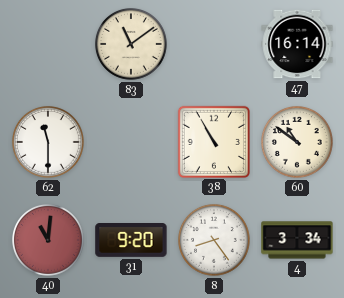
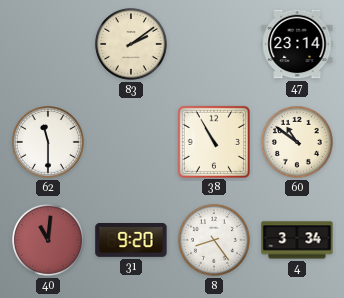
83: 11:09 -> 2:09
47: 16:14 -> 23:14
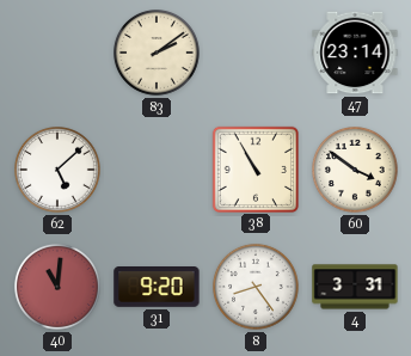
62: 11:30 -> 5:08
60: 10:51 -> 3:51
4: 3:34 -> 3:31
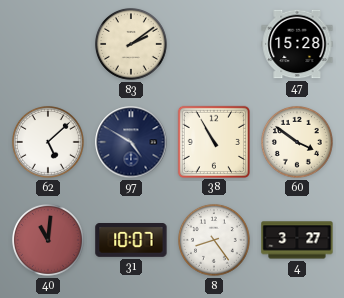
47: 23:14 -> 15:28
97: none -> 4:50
31: 9:20 -> 10:07
4: 3:31 -> 3:27
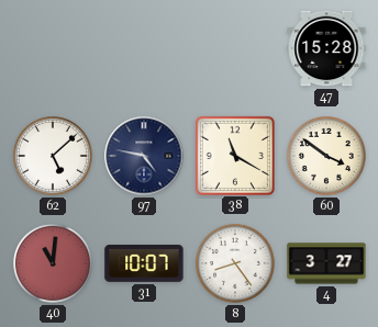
83: 2:09 -> none
97: 4:50 -> 4:47
38: 10:55 -> 11:20
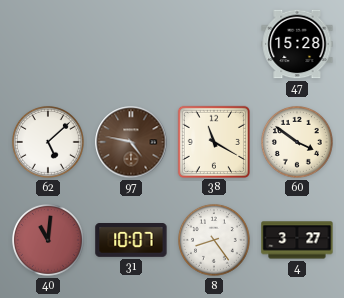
97 dial: navy -> brown
